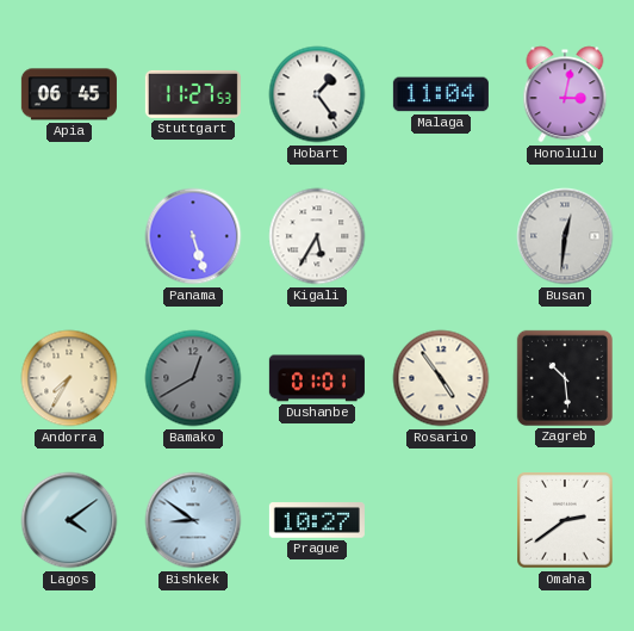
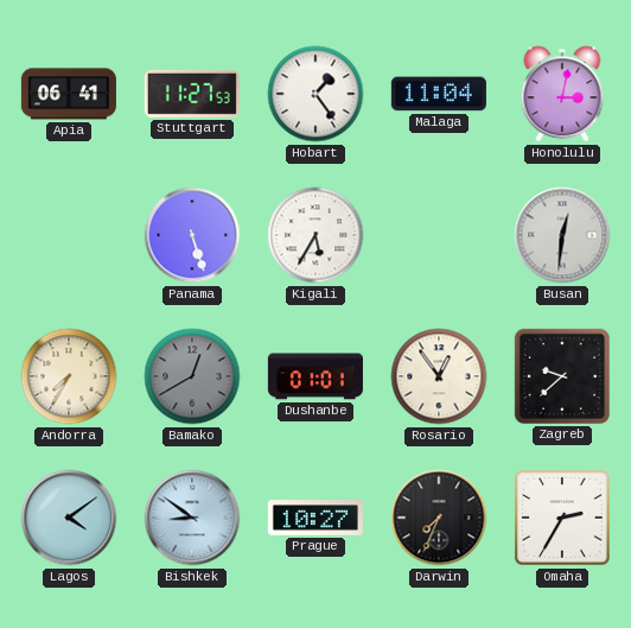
Apia: 06:45 -> 06:41
Rosario: 4:54 -> 12:54
Zagreb: 10:29 -> 9:38
Darwin: none -> 7:34
Omaha: 2:39 -> 2:35
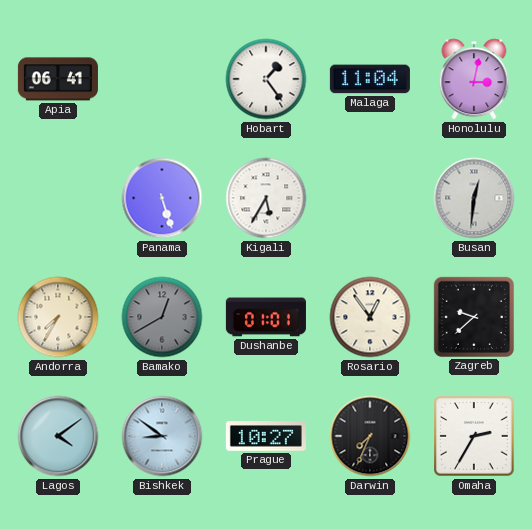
Stuttgart: 11:27 -> none
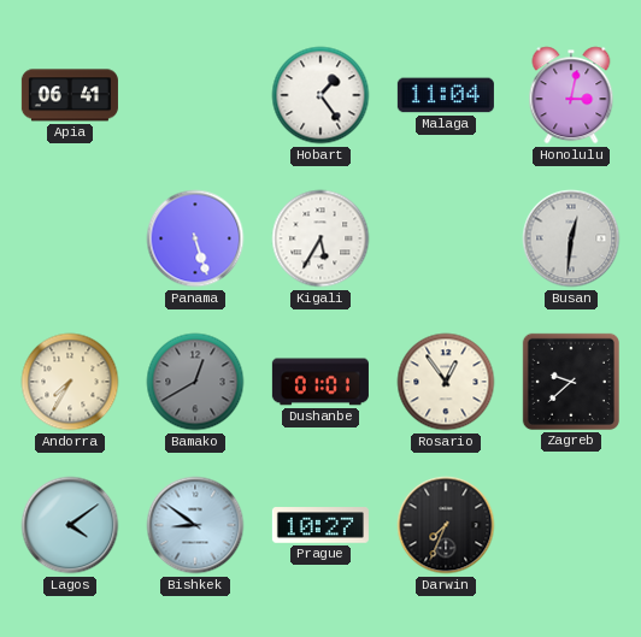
Omaha: 2:35 -> none
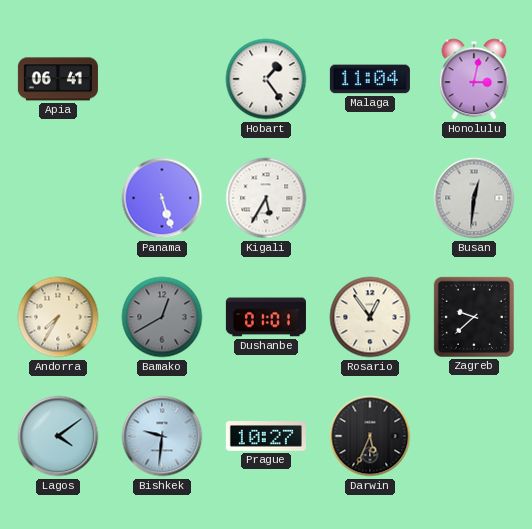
Bishkek: 8:51 -> 9:31
Darwin: 7:34 -> 5:34
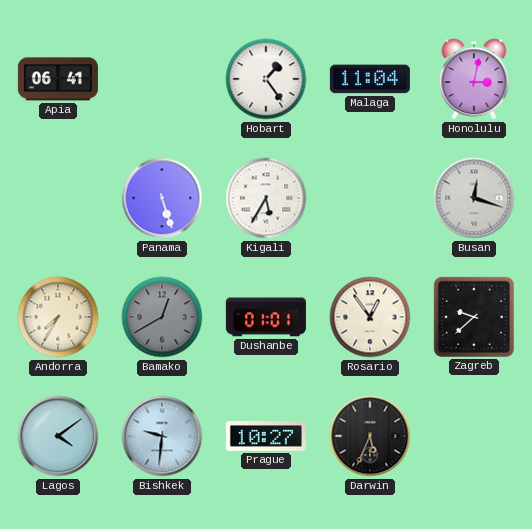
Busan: 12:31 -> 12:18
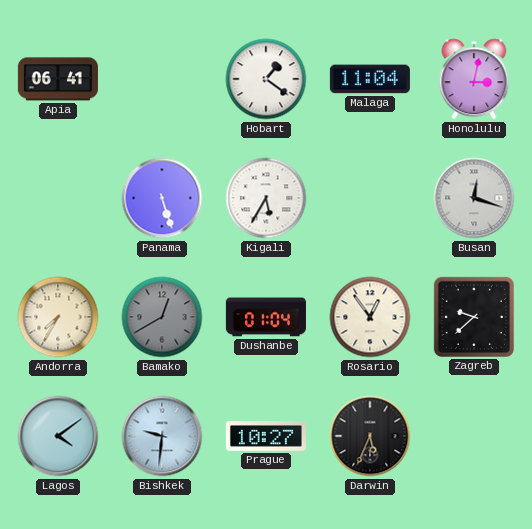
Hobart: 1:24 -> 1:21
Dushanbe: 01:01 -> 01:04
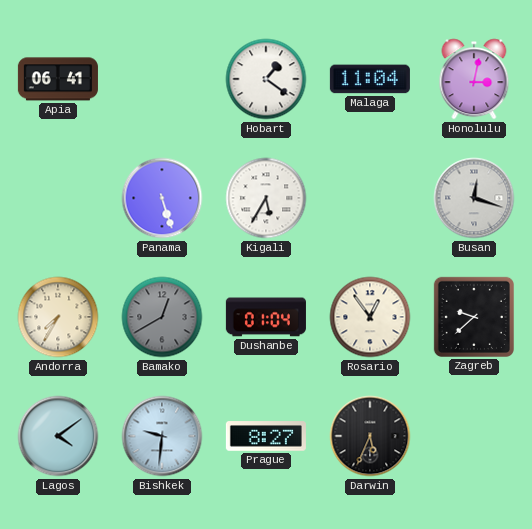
Prague: 10:27 -> 8:27
